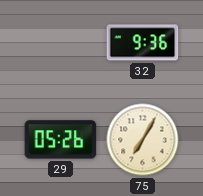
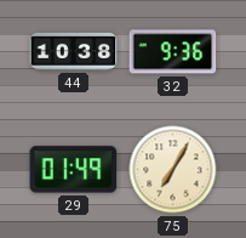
44: none -> 10:38
29: 05:26 -> 01:49
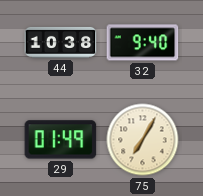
32: 9:36 -> 9:40
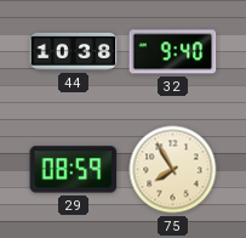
29: 01:49 -> 08:59
75: 7:05 -> 7:55
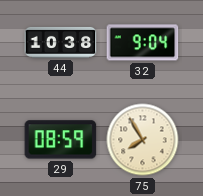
32: 9:40 -> 9:04
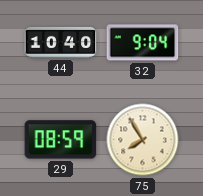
44: 10:38 -> 10:40
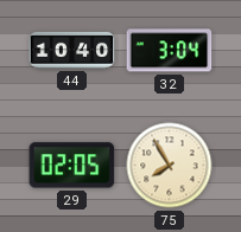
32: 9:04 -> 3:04
29: 08:59 -> 02:05
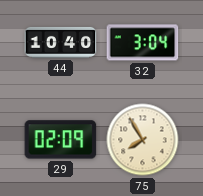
29: 02:05 -> 02:09
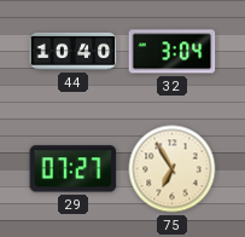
29: 02:09 -> 07:27
75: 7:55 -> 6:55
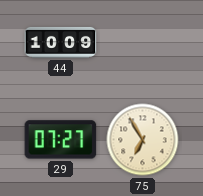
44: 10:40 -> 10:09
32: 3:04 -> none
